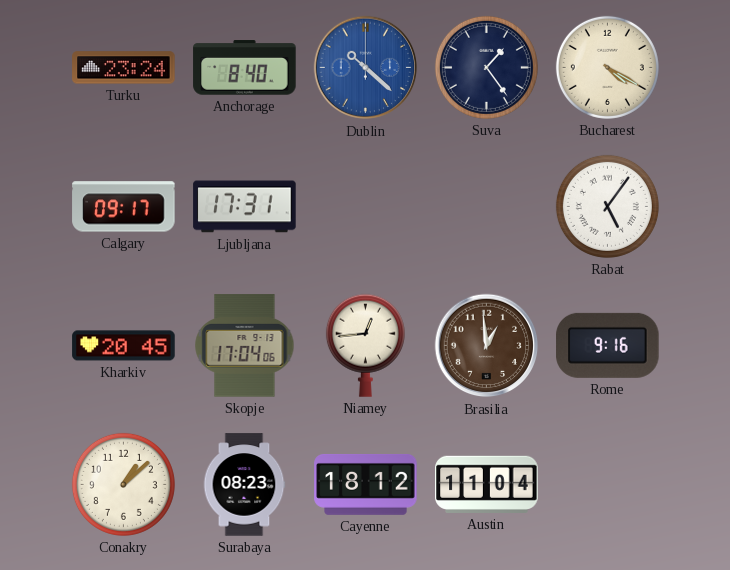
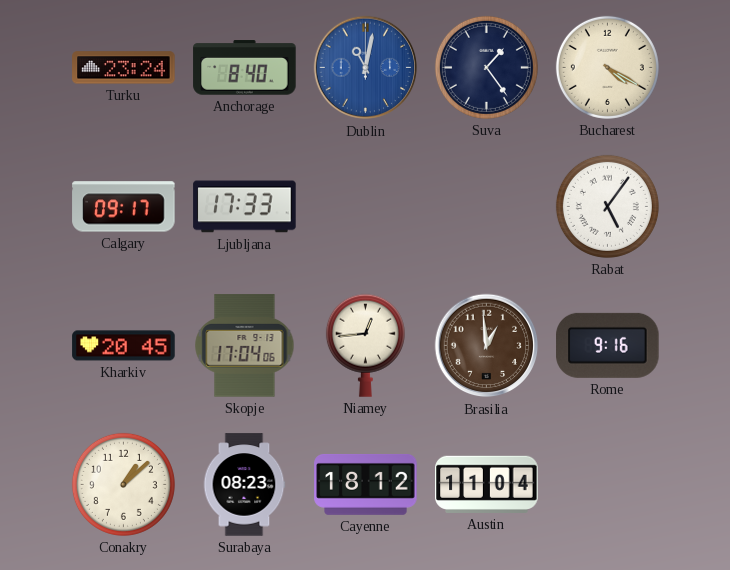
Dublin: 10:22 -> 11:02
Ljubljana: 17:31 -> 17:33
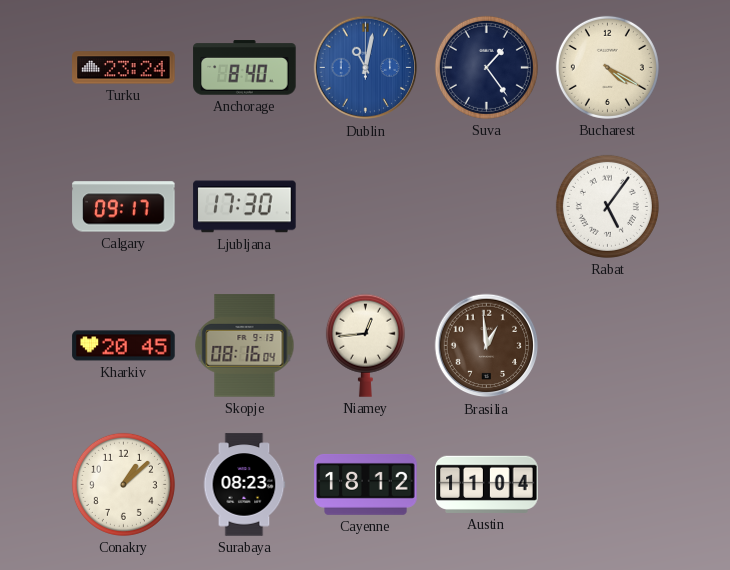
Ljubljana: 17:33 -> 17:30
Skopje: 17:04 -> 08:16
Rome: 9:16 -> none
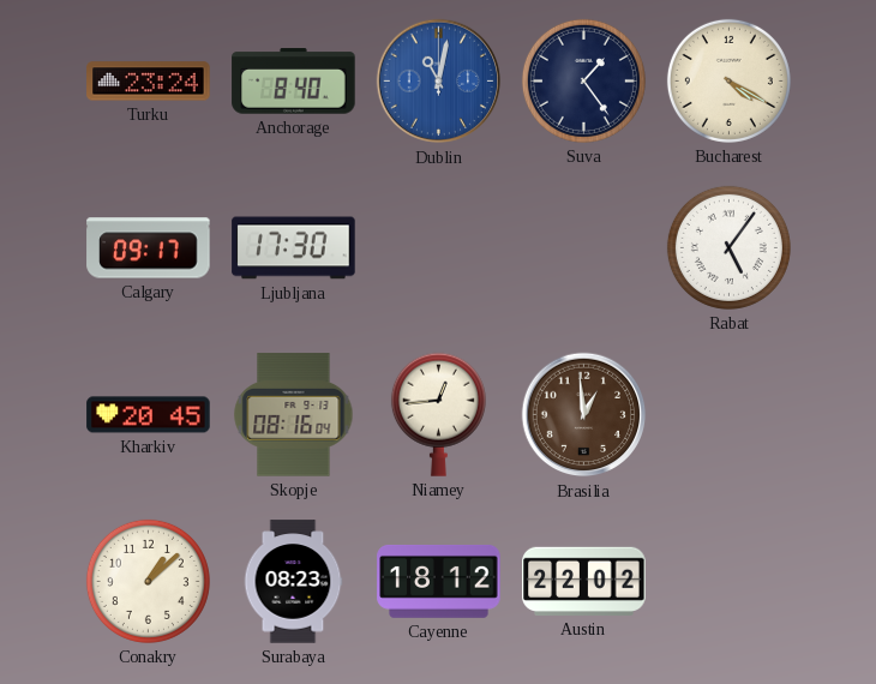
Austin: 11:04 -> 22:02
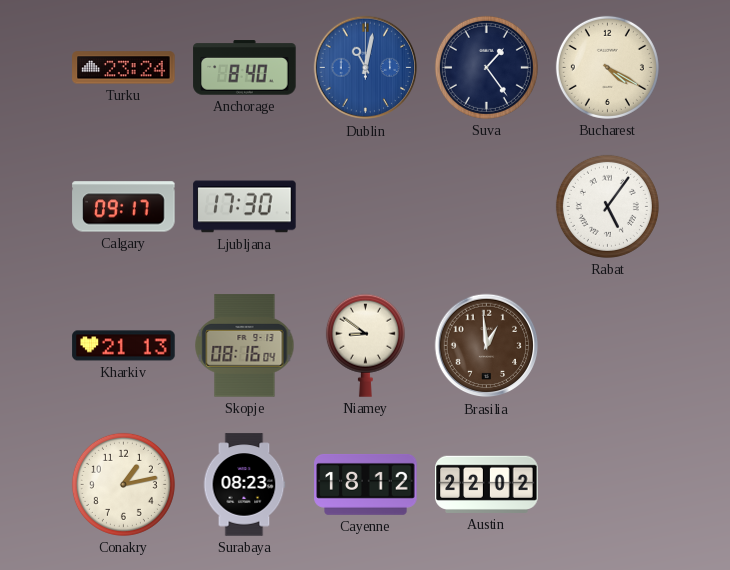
Kharkiv: 20:45 -> 21:13
Niamey: 12:44 -> 8:51
Conakry: 1:08 -> 1:13
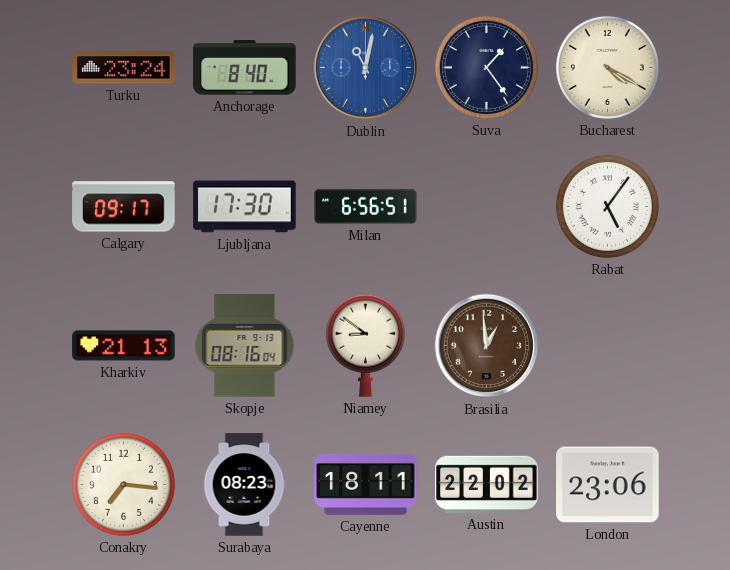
Milan: none -> 6:56
Conakry: 1:13 -> 7:16
Cayenne: 18:12 -> 18:11
London: none -> 23:06
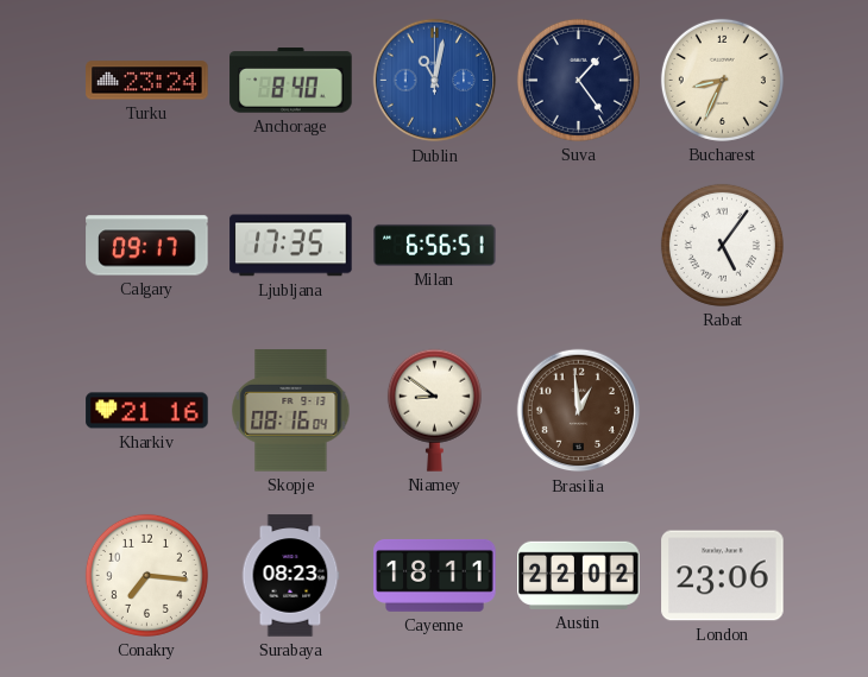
Bucharest: 4:20 -> 8:34
Ljubljana: 17:30 -> 17:35
Kharkiv: 21:13 -> 21:16
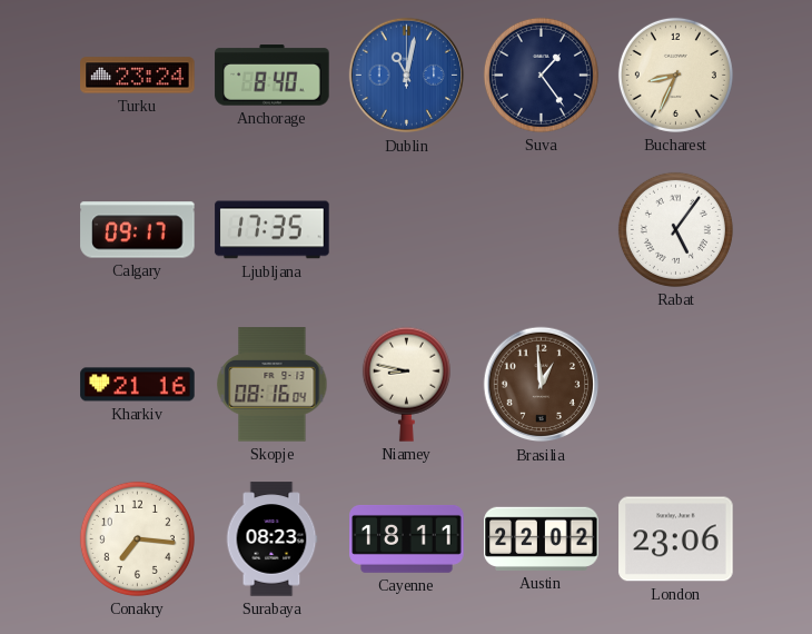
Milan: 6:56 -> none
Niamey: 8:51 -> 8:47
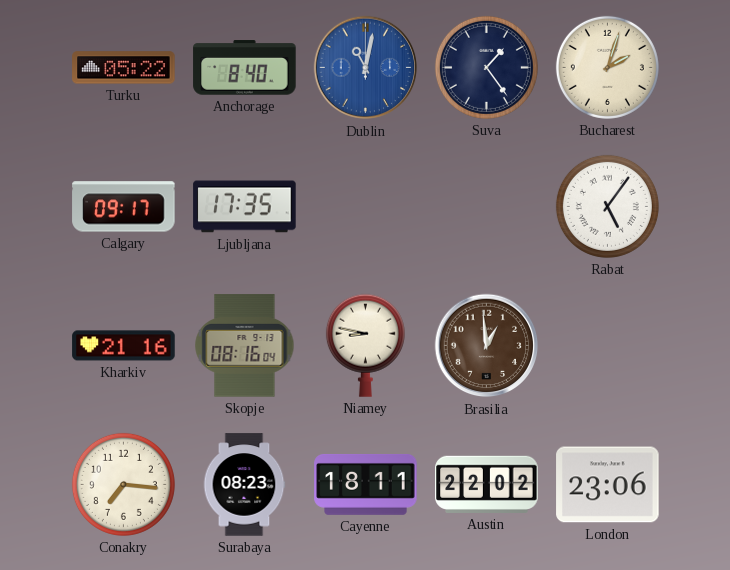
Turku: 23:24 -> 05:22
Bucharest: 8:34 -> 2:03
